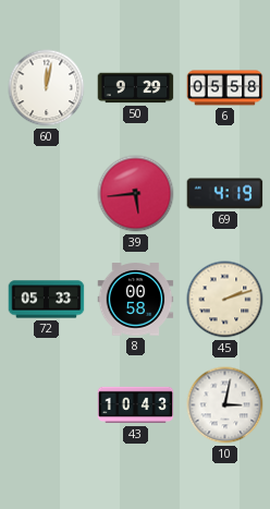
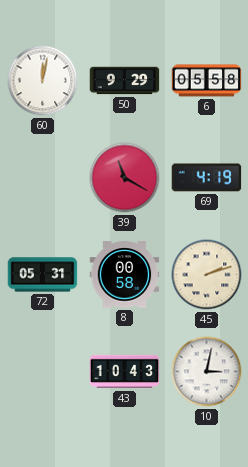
39: 5:44 -> 11:20
72: 05:33 -> 05:31
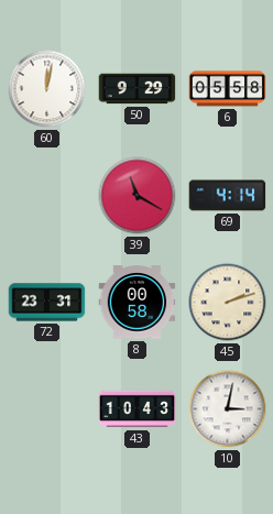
69: 4:19 -> 4:14
72: 05:31 -> 23:31
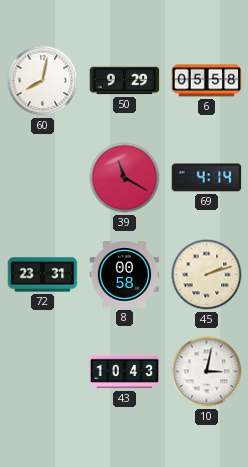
60: 12:02 -> 8:02
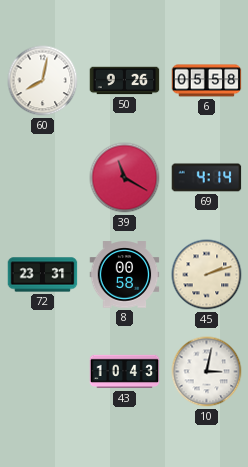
50: 9:29 -> 9:26
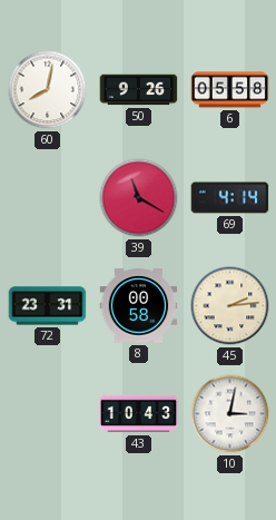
45: 2:12 -> 2:14
